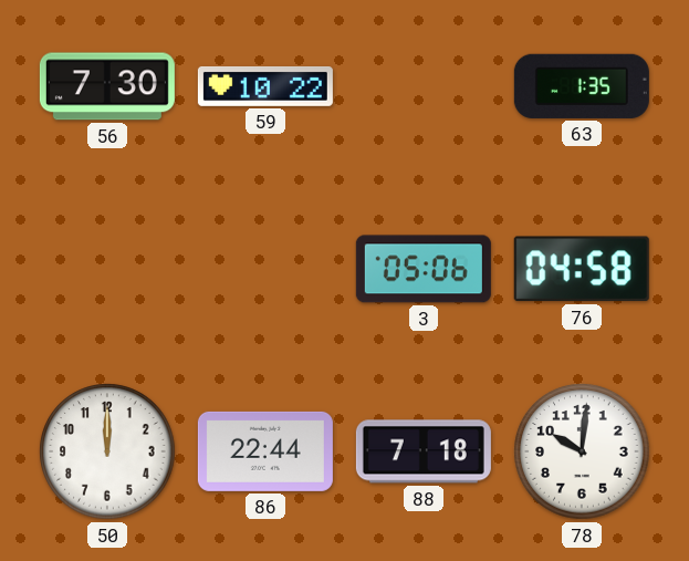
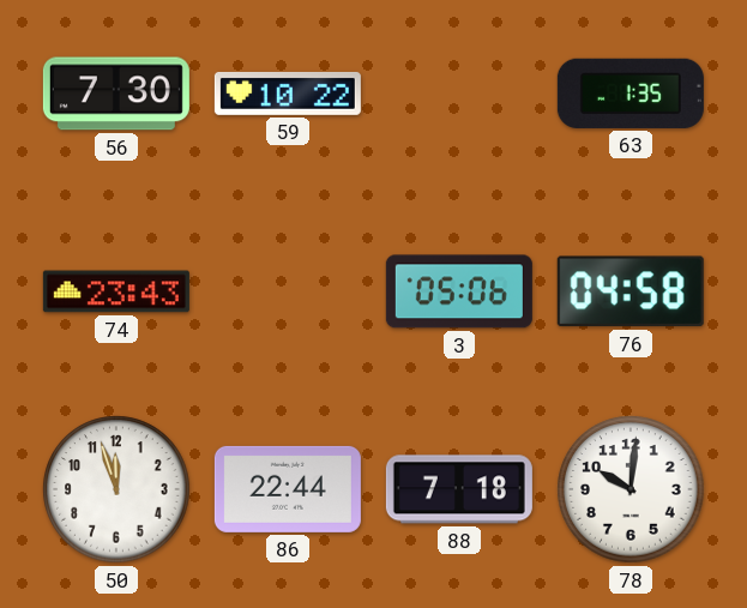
74: none -> 23:43
50: 12:00 -> 11:57
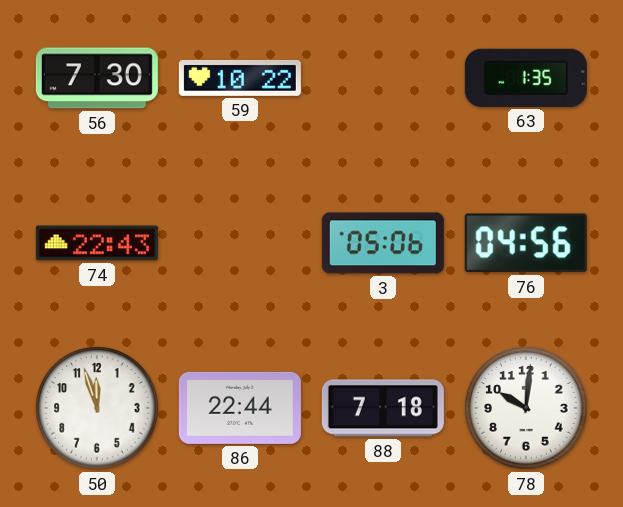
74: 23:43 -> 22:43
76: 04:58 -> 04:56
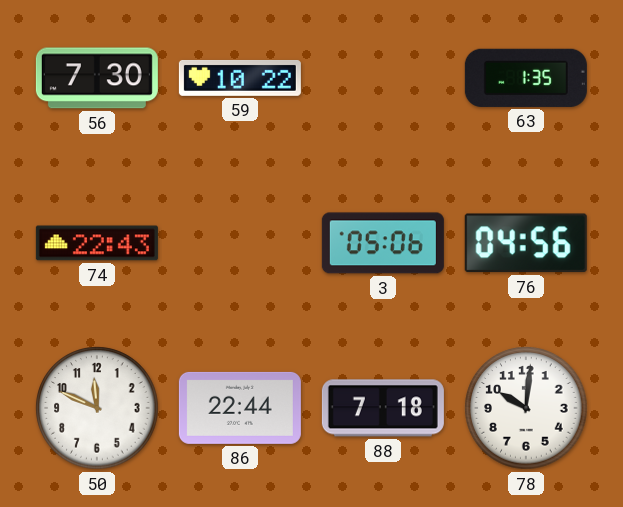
50: 11:57 -> 11:49
